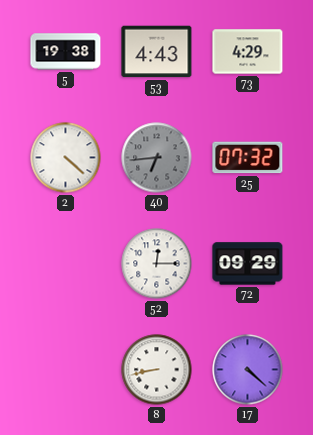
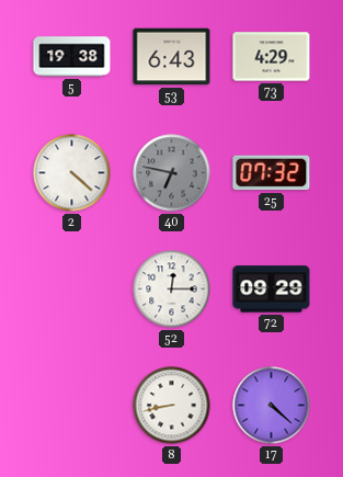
53: 4:43 -> 6:43
40: 6:44 -> 6:47
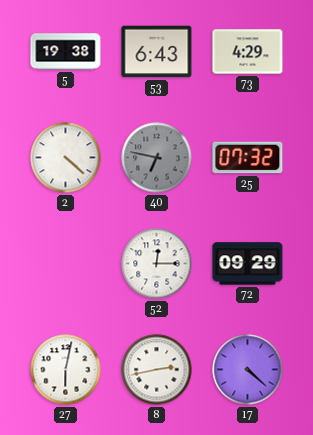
27: none -> 6:02
8: 8:43 -> 2:43
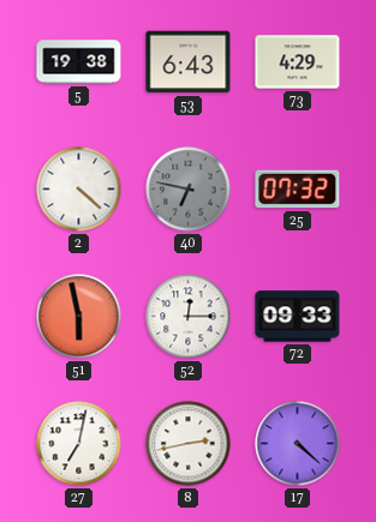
51: none -> 5:58
72: 09:29 -> 09:33
27: 6:02 -> 7:02
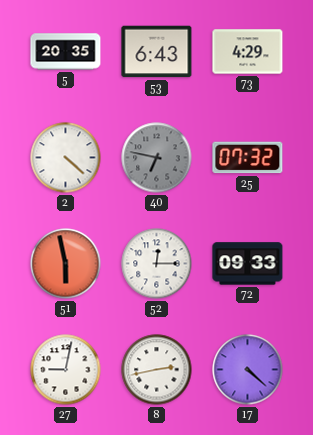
5: 19:38 -> 20:35
27: 7:02 -> 9:02
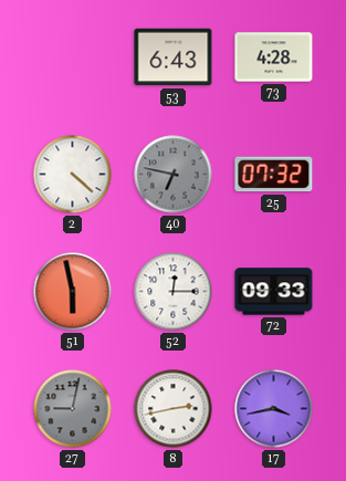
5: 20:35 -> none
73: 4:29 -> 4:28
27 dial: white -> grey
17: 4:22 -> 3:43
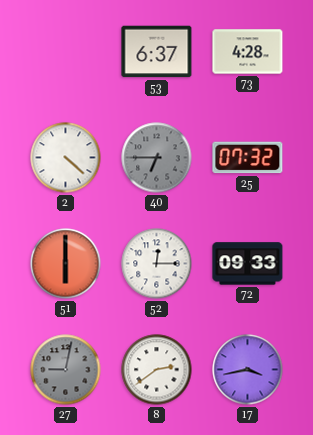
53: 6:43 -> 6:37
40: 6:47 -> 6:45
51: 5:58 -> 6:00
8: 2:43 -> 2:39
